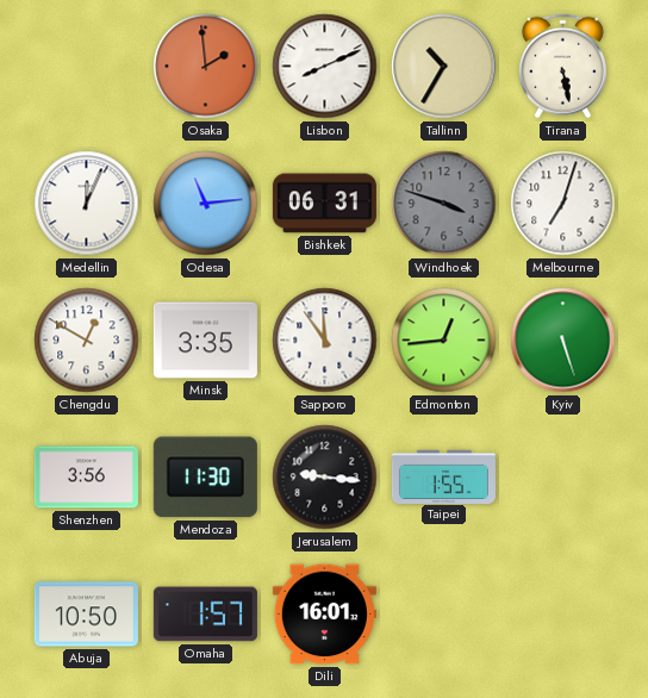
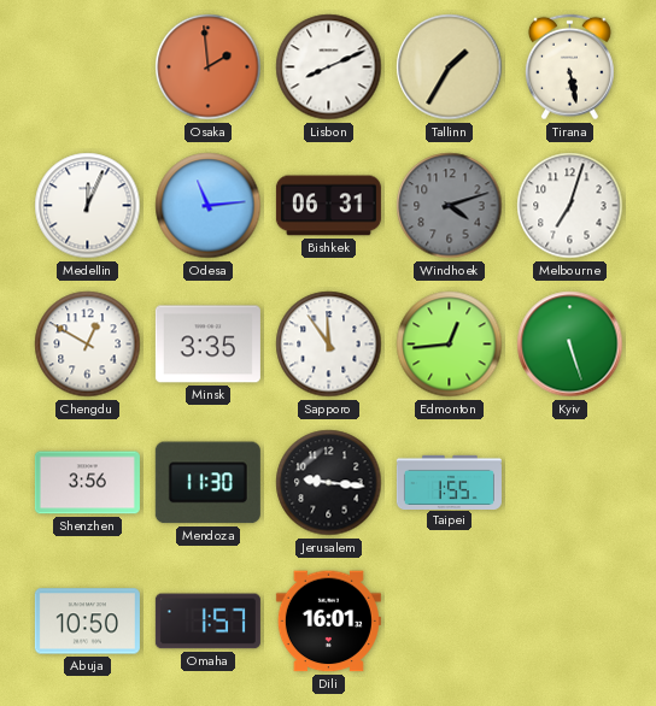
Tallinn: 10:35 -> 1:35
Windhoek: 3:48 -> 4:12
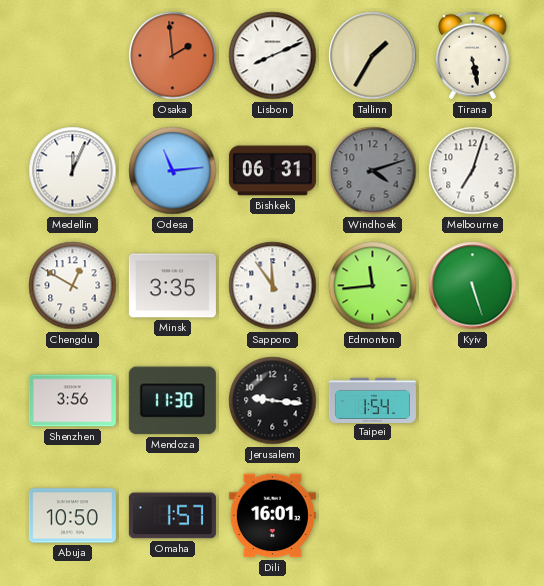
Edmonton: 12:44 -> 11:44
Taipei: 1:55 -> 1:54
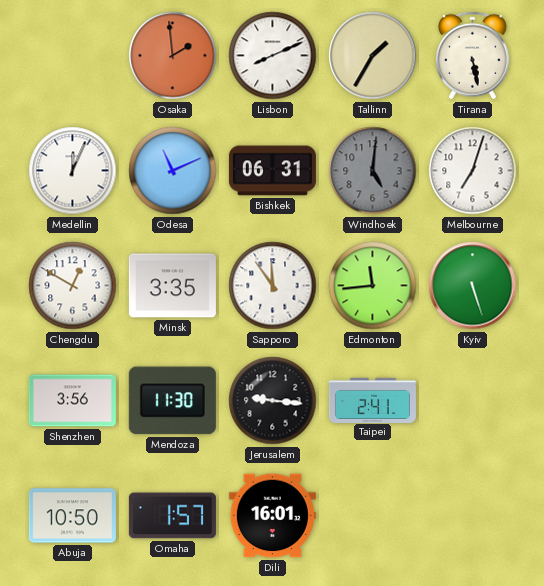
Odesa: 11:14 -> 11:11
Windhoek: 4:12 -> 5:01
Taipei: 1:54 -> 2:41
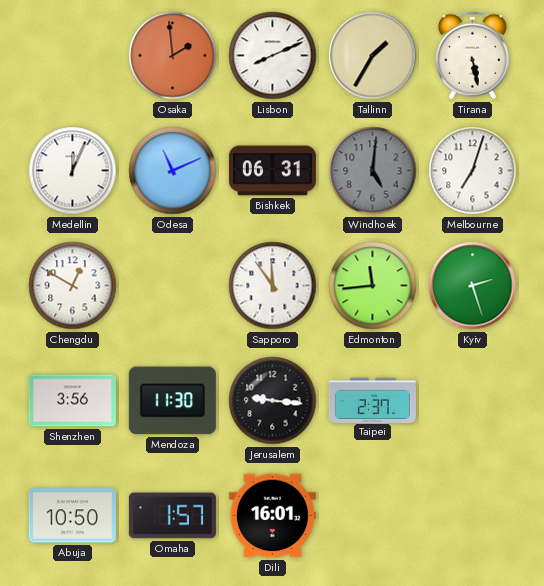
Minsk: 3:35 -> none
Kyiv: 5:27 -> 2:27
Taipei: 2:41 -> 2:37
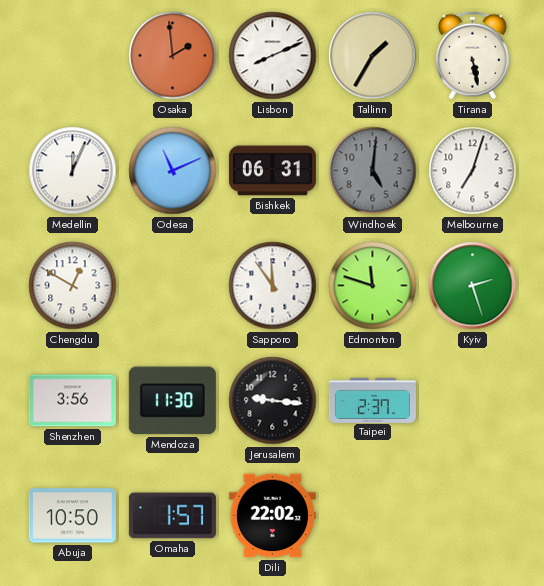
Edmonton: 11:44 -> 11:48
Dili: 16:01 -> 22:02
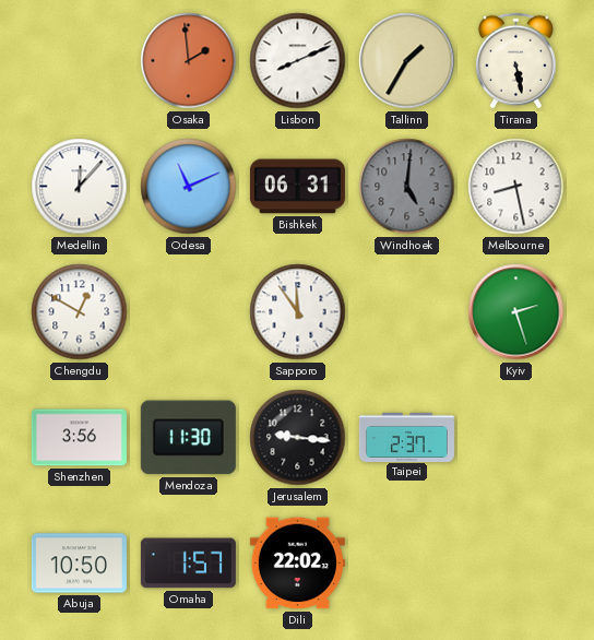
Medellin: 12:04 -> 12:07
Melbourne: 7:03 -> 8:28
Edmonton: 11:48 -> none
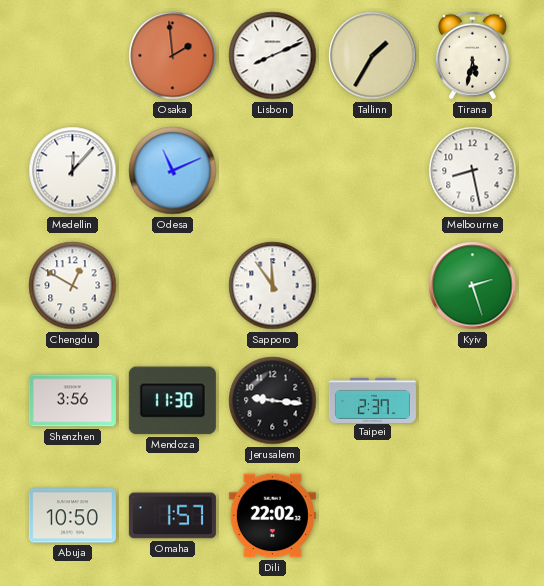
Tirana: 5:28 -> 5:32
Bishkek: 06:31 -> none
Windhoek: 5:01 -> none
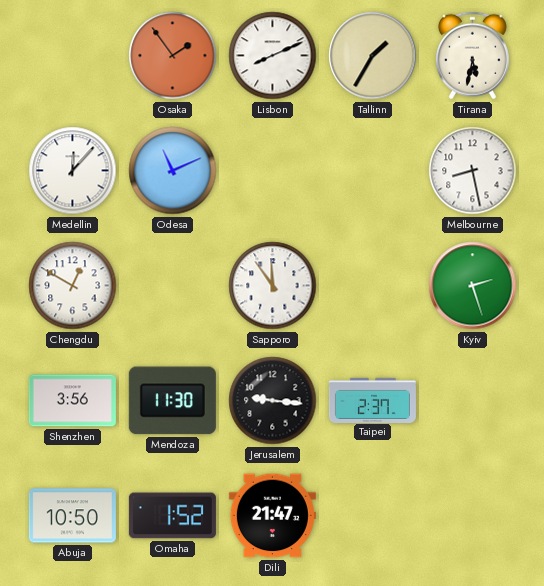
Osaka: 1:59 -> 1:54
Omaha: 1:57 -> 1:52
Dili: 22:02 -> 21:47
